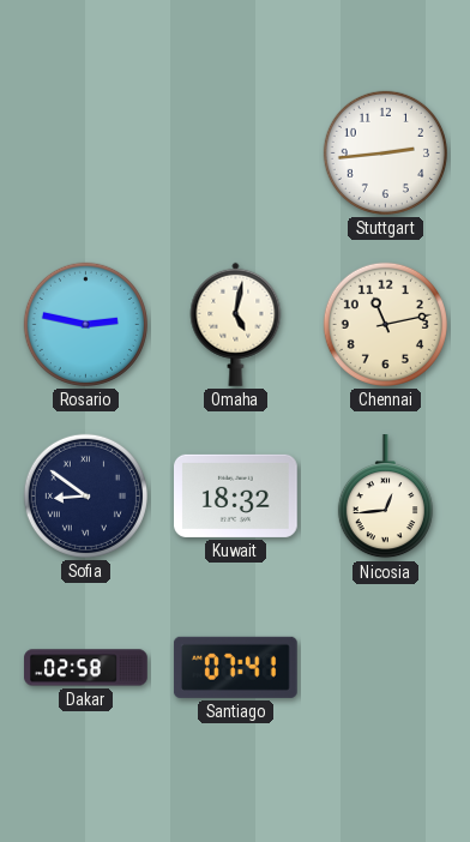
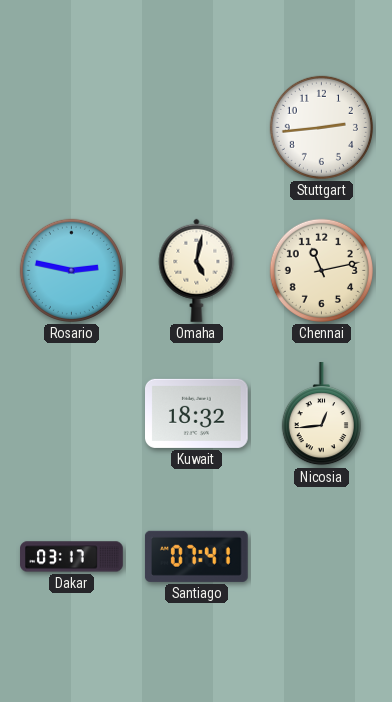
Sofia: 8:51 -> none
Dakar: 02:58 -> 03:17
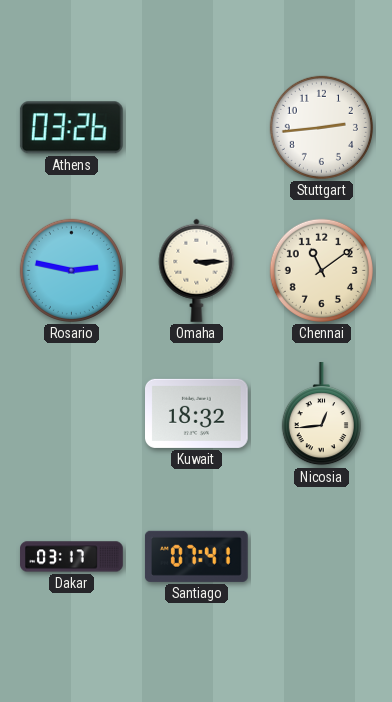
Athens: none -> 03:26
Omaha: 5:02 -> 3:15
Chennai: 11:13 -> 11:09
